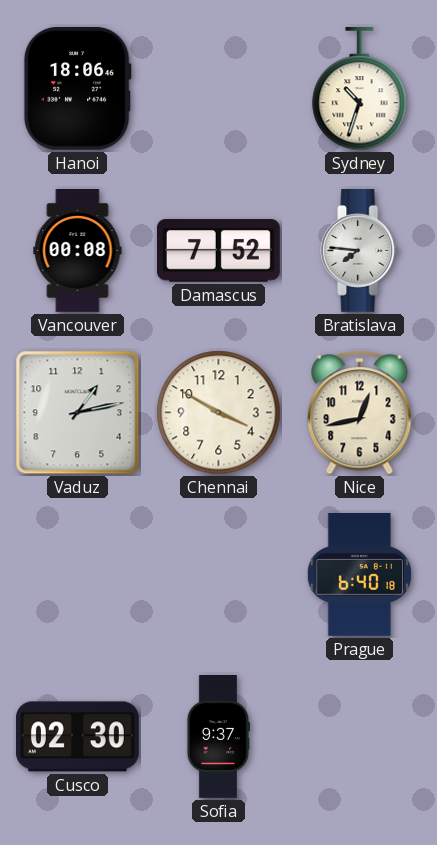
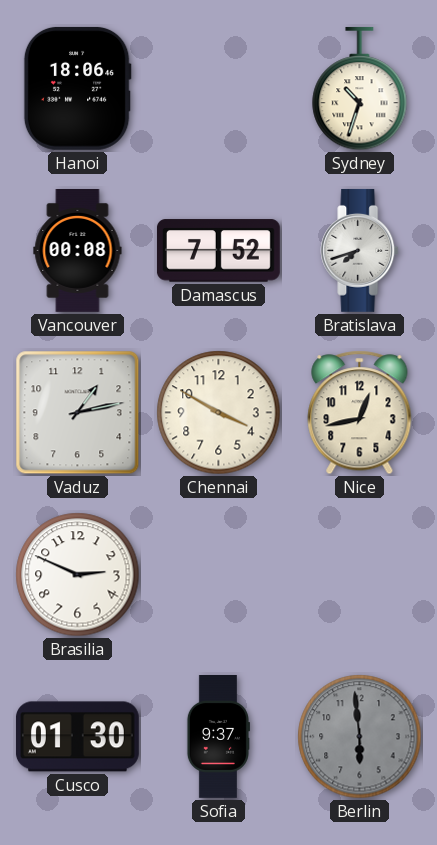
Bratislava: 7:46 -> 7:42
Brasilia: none -> 2:49
Prague: 6:40 -> none
Cusco: 02:30 -> 01:30
Berlin: none -> 5:59
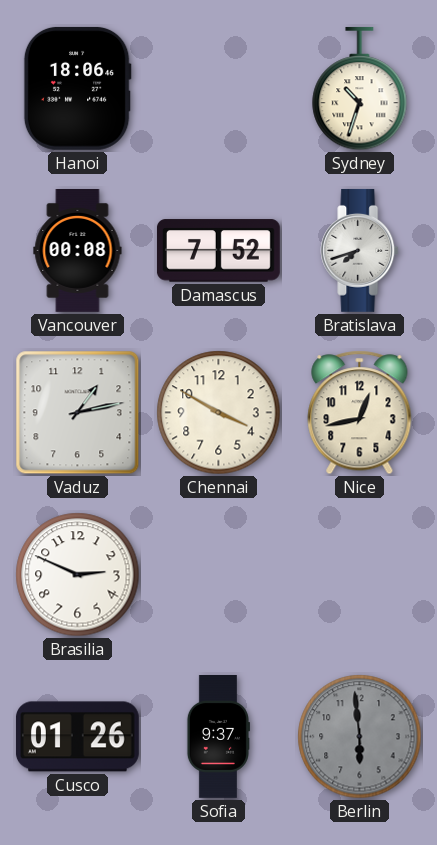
Cusco: 01:30 -> 01:26
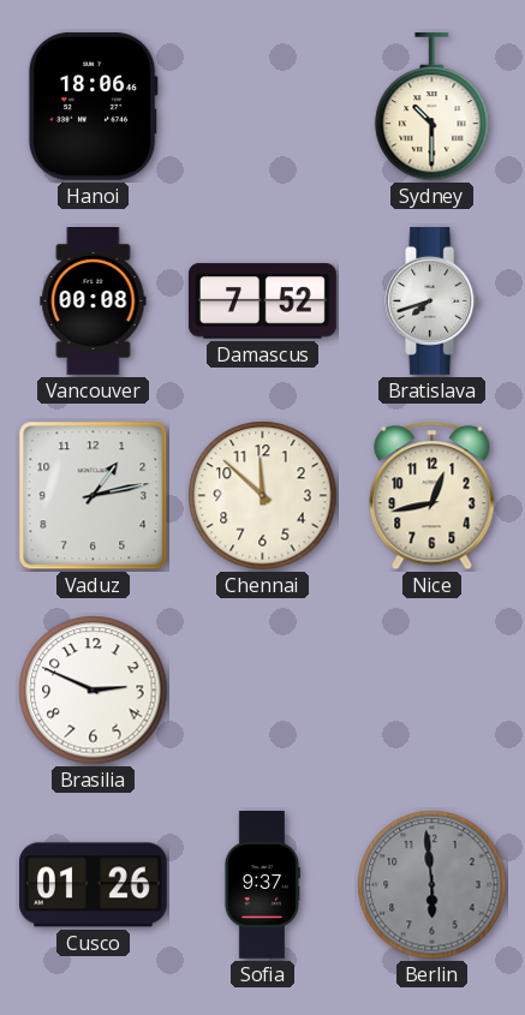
Sydney: 10:33 -> 10:30
Chennai: 3:50 -> 11:52
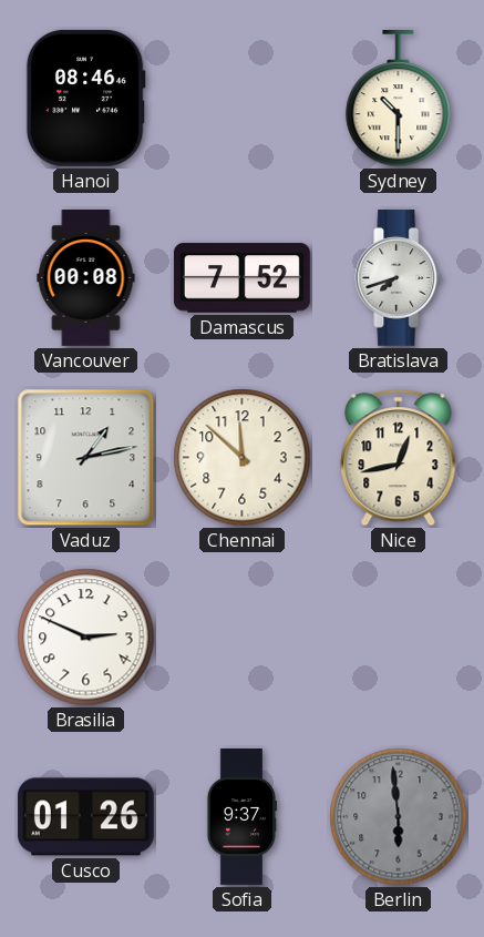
Hanoi: 18:06 -> 08:46
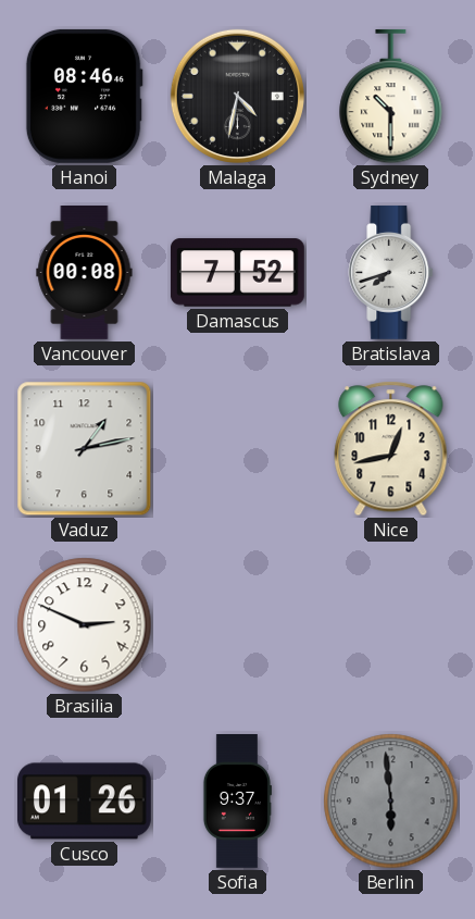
Malaga: none -> 4:32
Chennai: 11:52 -> none
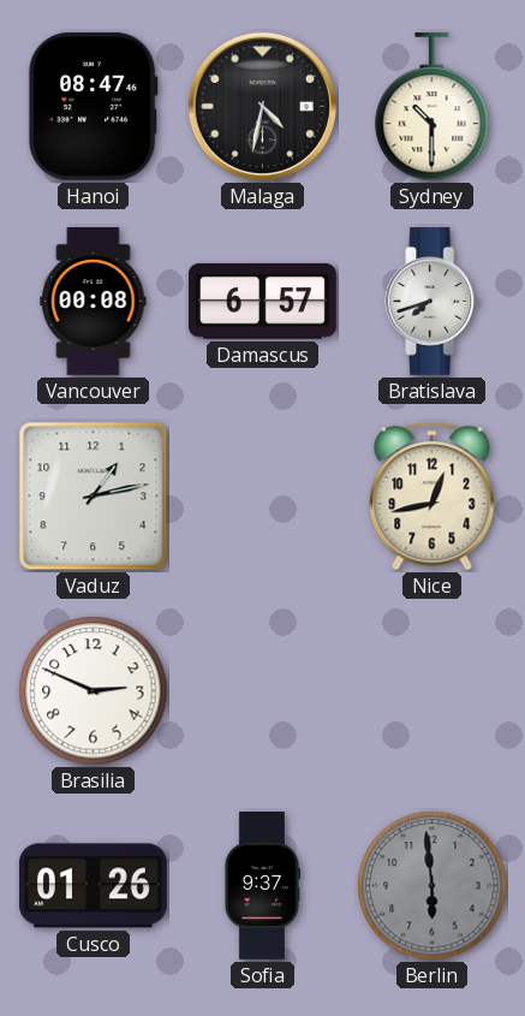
Hanoi: 08:46 -> 08:47
Damascus: 7:52 -> 6:57
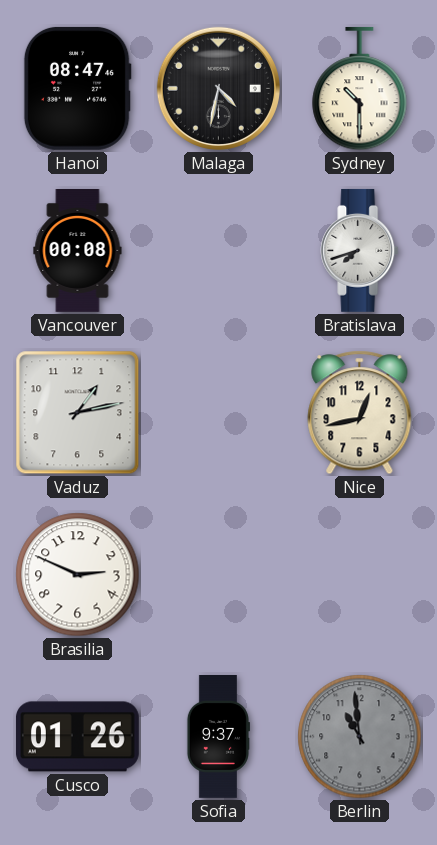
Damascus: 6:57 -> none
Berlin: 5:59 -> 10:59
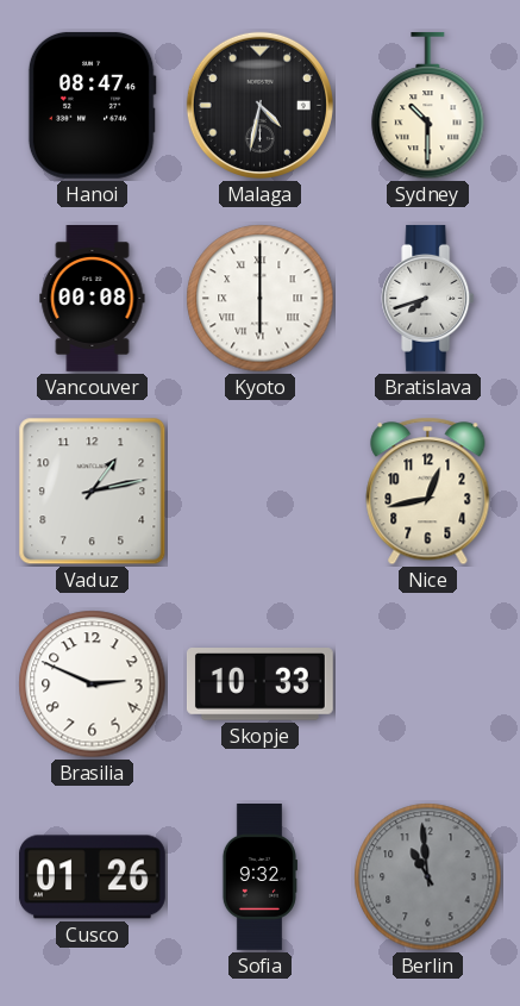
Kyoto: none -> 6:00
Skopje: none -> 10:33
Sofia: 9:37 -> 9:32
